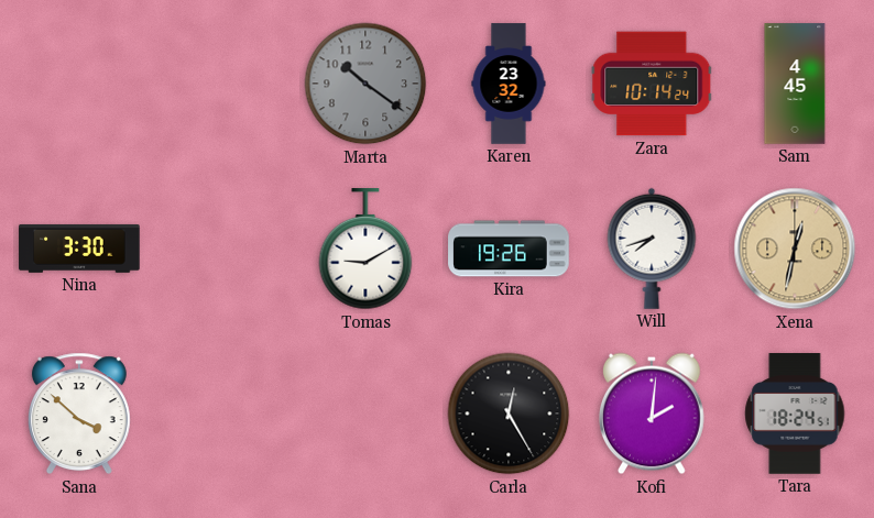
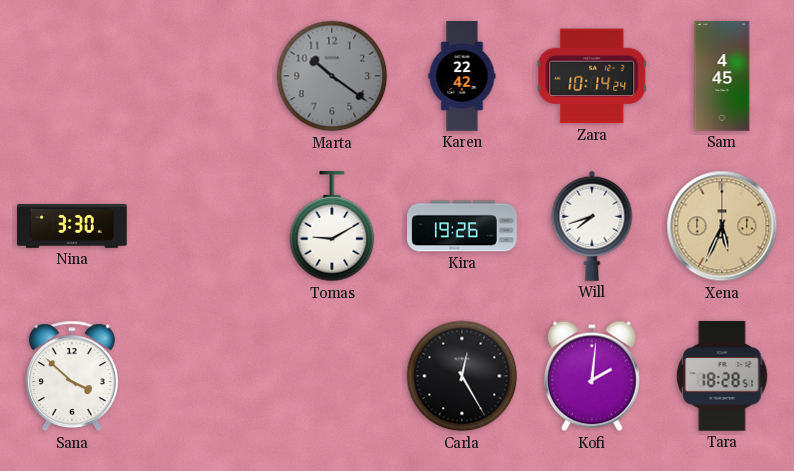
Karen: 23:32 -> 22:42
Xena: 12:32 -> 5:34
Tara: 18:24 -> 18:28
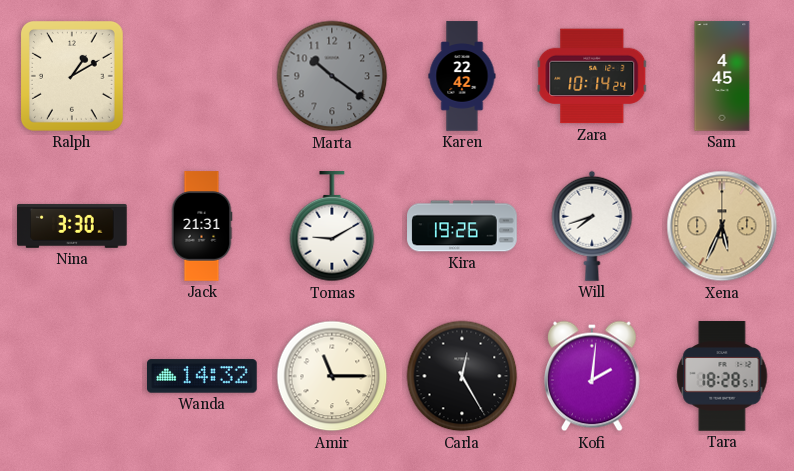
Ralph: none -> 1:10
Jack: none -> 21:31
Sana: 3:52 -> none
Wanda: none -> 14:32
Amir: none -> 11:15
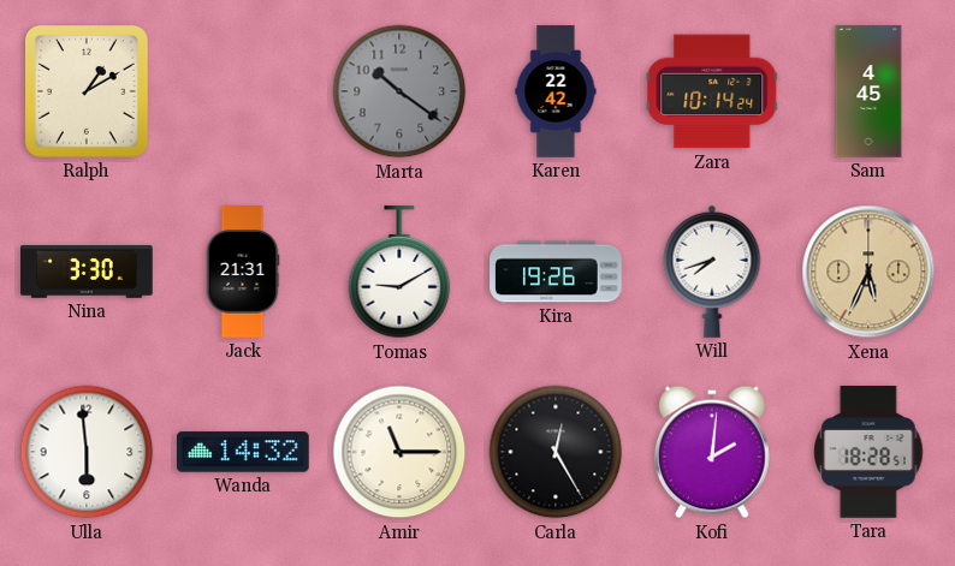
Ulla: none -> 5:59
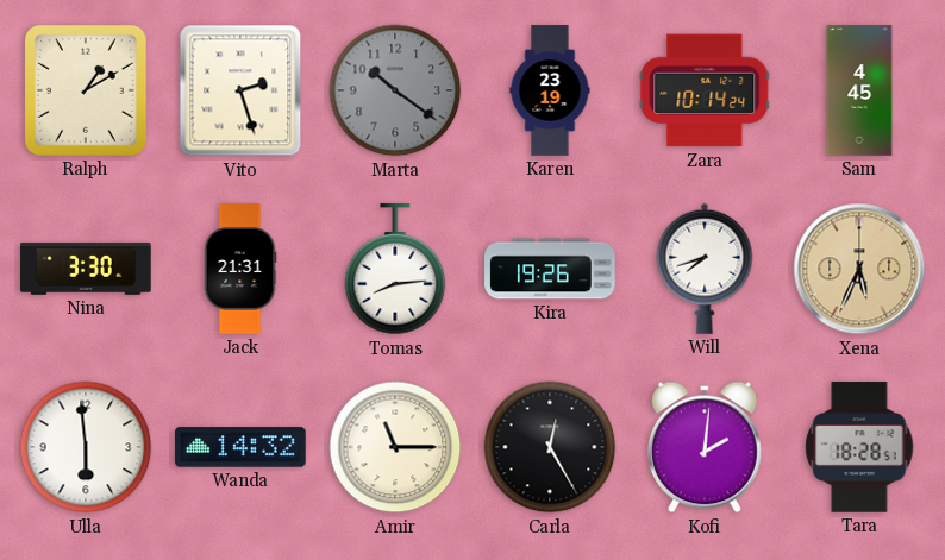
Vito: none -> 2:27
Karen: 22:42 -> 23:19
Tomas: 9:10 -> 8:14
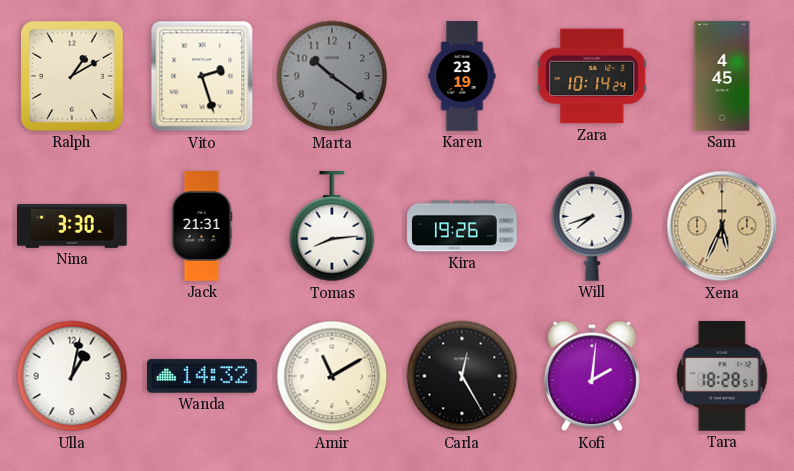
Ulla: 5:59 -> 1:02
Amir: 11:15 -> 11:10
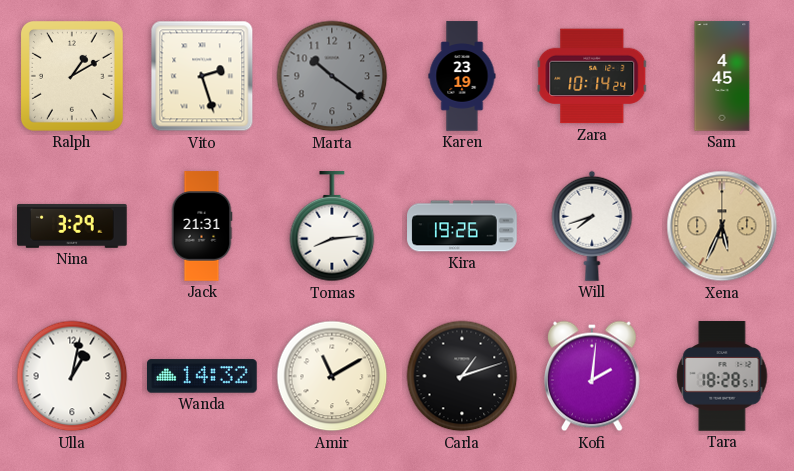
Nina: 3:30 -> 3:29
Carla: 12:25 -> 1:12
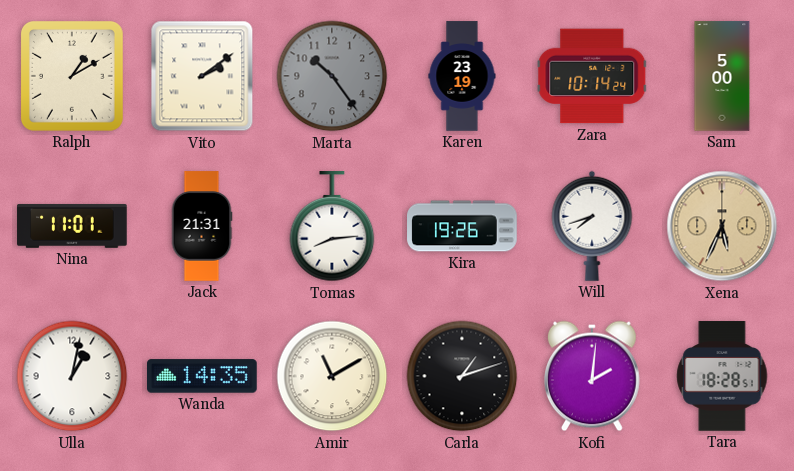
Vito: 2:27 -> 2:09
Marta: 10:21 -> 10:24
Sam: 4:45 -> 5:00
Nina: 3:29 -> 11:01
Wanda: 14:32 -> 14:35
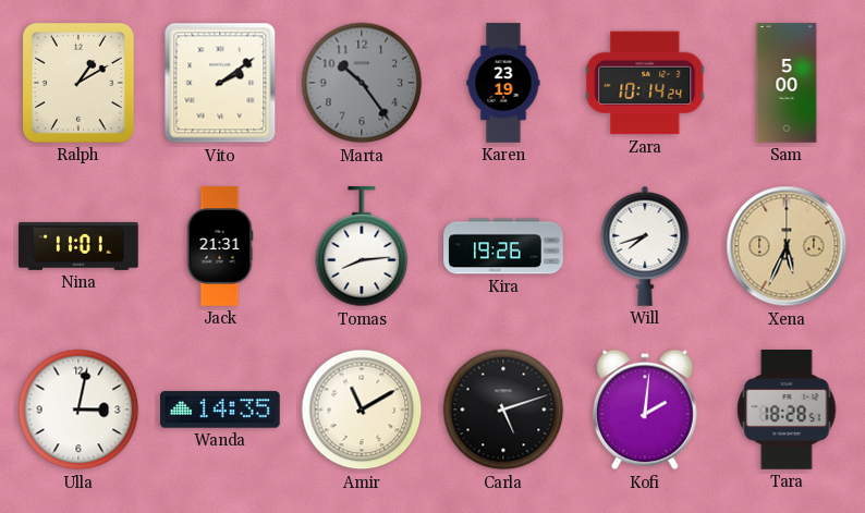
Ulla: 1:02 -> 3:02
Carla: 1:12 -> 5:12
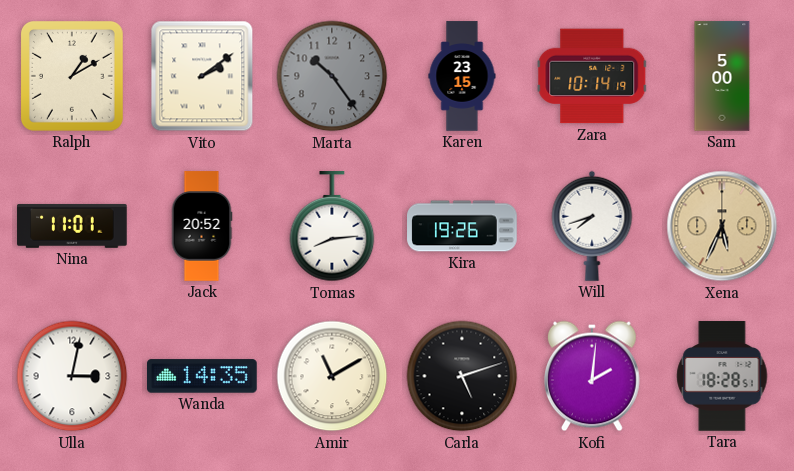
Karen: 23:19 -> 23:15
Zara: 10:14:24 -> 10:14:19
Jack: 21:31 -> 20:52
